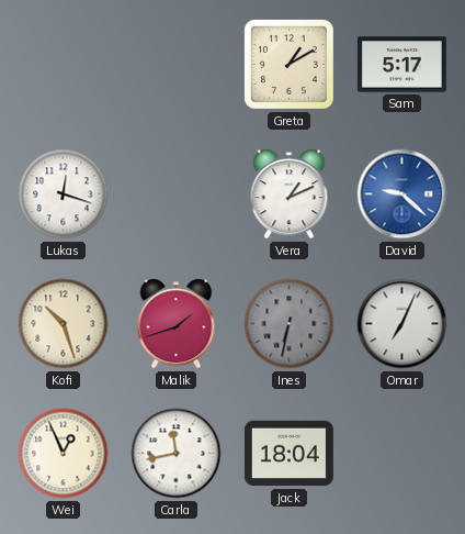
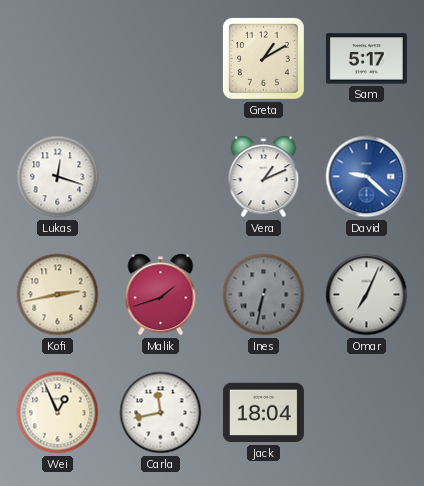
Kofi: 10:27 -> 2:43
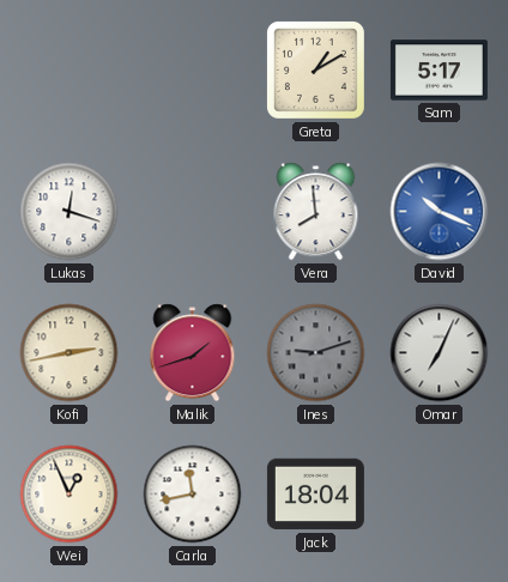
Vera: 1:11 -> 7:59
David: 9:22 -> 10:19
Ines: 6:32 -> 9:12
